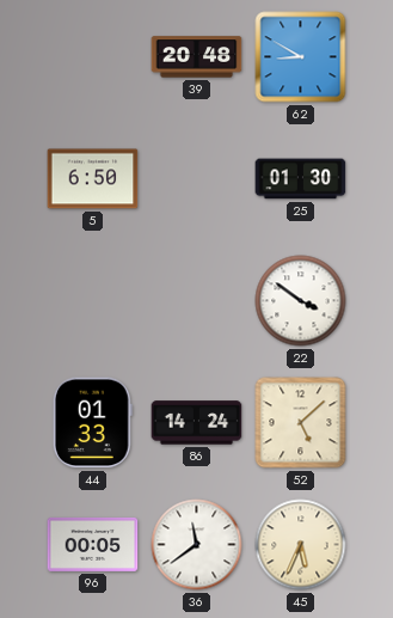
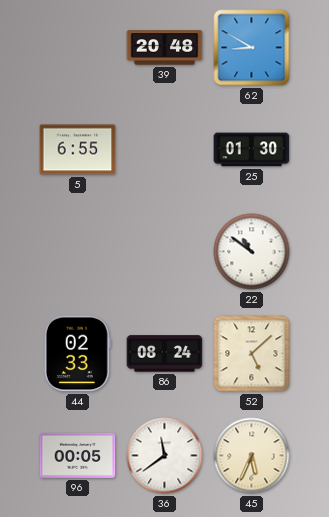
5: 6:50 -> 6:55
22: 3:51 -> 10:51
44: 01:33 -> 02:33
86: 14:24 -> 08:24
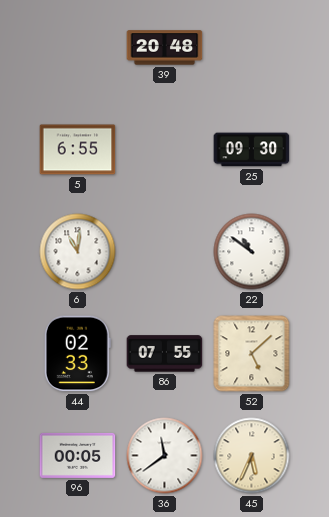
62: 8:50 -> none
25: 01:30 -> 09:30
6: none -> 11:01
86: 08:24 -> 07:55
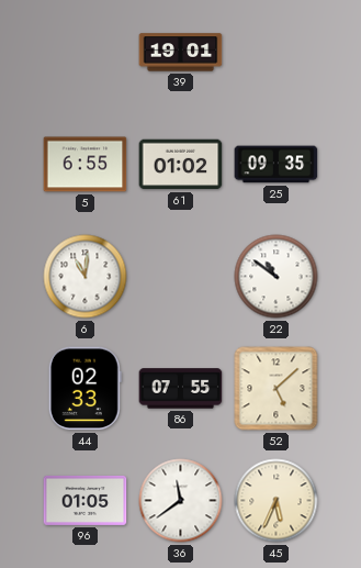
39: 20:48 -> 19:01
61: none -> 01:02
25: 09:30 -> 09:35
96: 00:05 -> 01:05
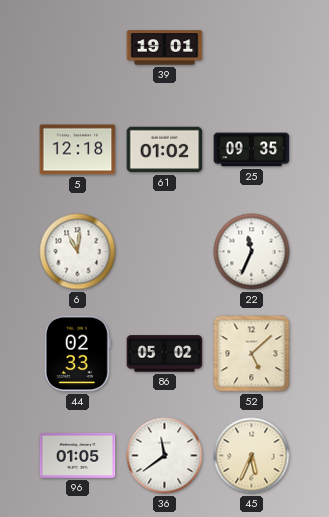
5: 6:55 -> 12:18
22: 10:51 -> 11:34
86: 07:55 -> 05:02
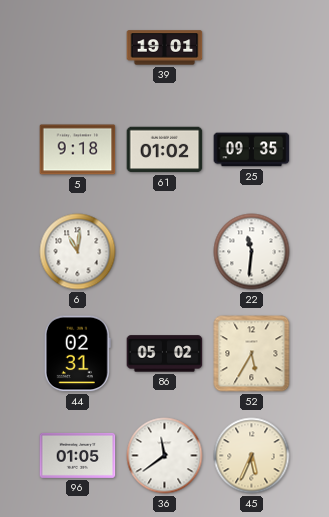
5: 12:18 -> 9:18
22: 11:34 -> 11:31
44: 02:33 -> 02:31
52: 5:08 -> 5:35
